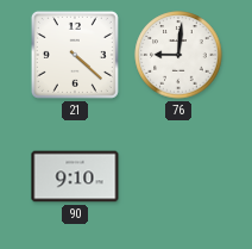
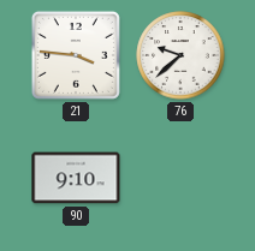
21: 4:22 -> 3:46
76: 9:01 -> 9:38
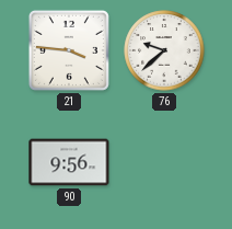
90: 9:10 -> 9:56
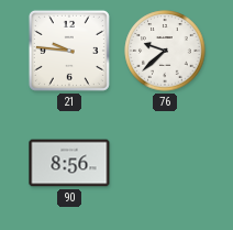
21: 3:46 -> 9:46
90: 9:56 -> 8:56
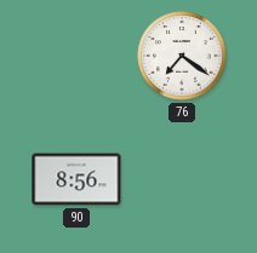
21: 9:46 -> none
76: 9:38 -> 7:21
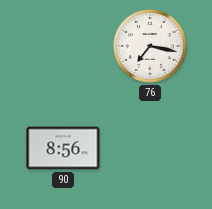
76: 7:21 -> 7:17
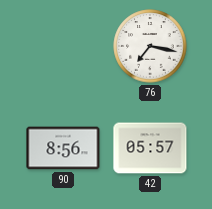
42: none -> 05:57
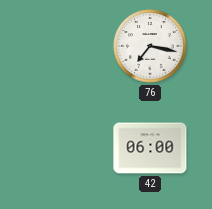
90: 8:56 -> none
42: 05:57 -> 06:00
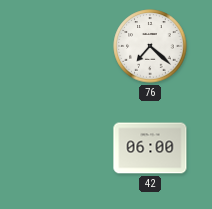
76: 7:17 -> 7:22
